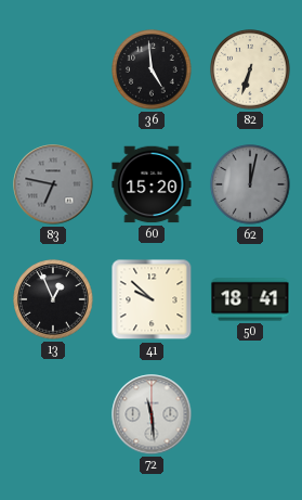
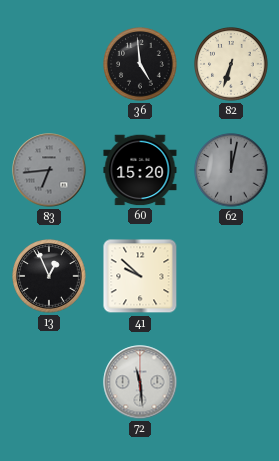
83: 6:47 -> 6:44
50: 18:41 -> none
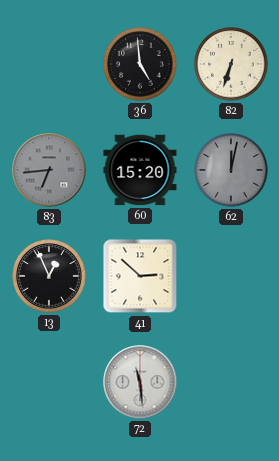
41: 9:52 -> 2:52
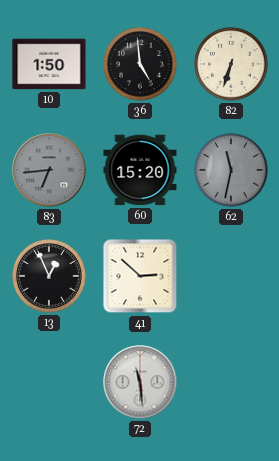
10: none -> 1:50
62: 12:02 -> 11:32
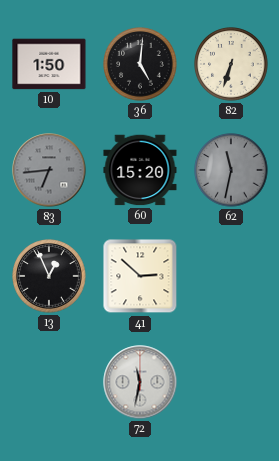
36: 4:59 -> 5:01
72: 11:29 -> 11:32
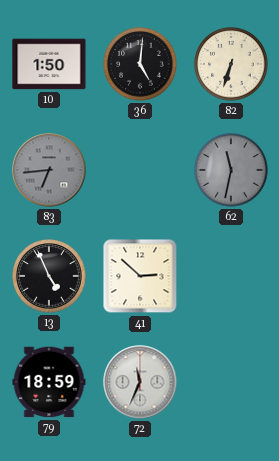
60: 15:20 -> none
13: 12:56 -> 4:56
79: none -> 18:59
72: 11:32 -> 11:34
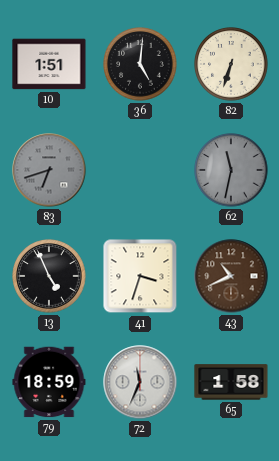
10: 1:50 -> 1:51
83: 6:44 -> 6:42
41: 2:52 -> 3:33
43: none -> 10:41
65: none -> 1:58
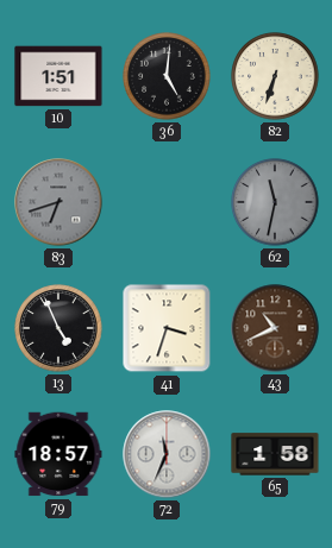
79: 18:59 -> 18:57
